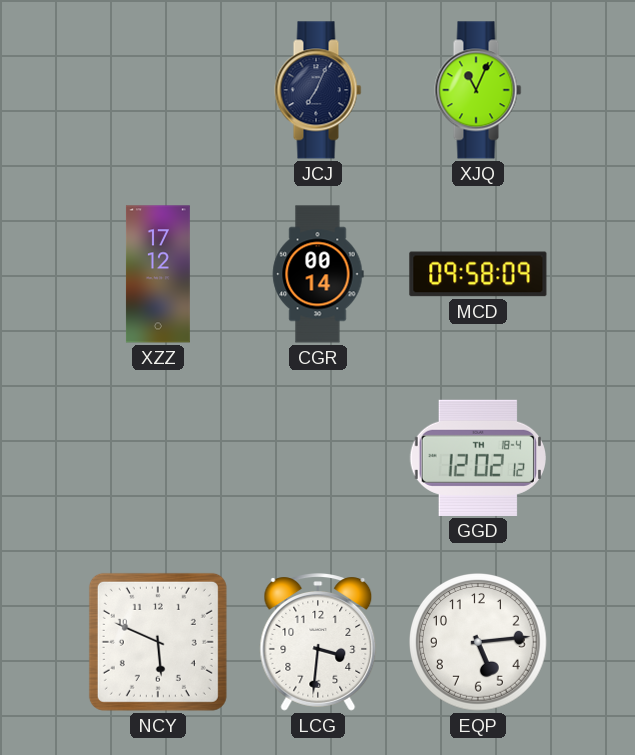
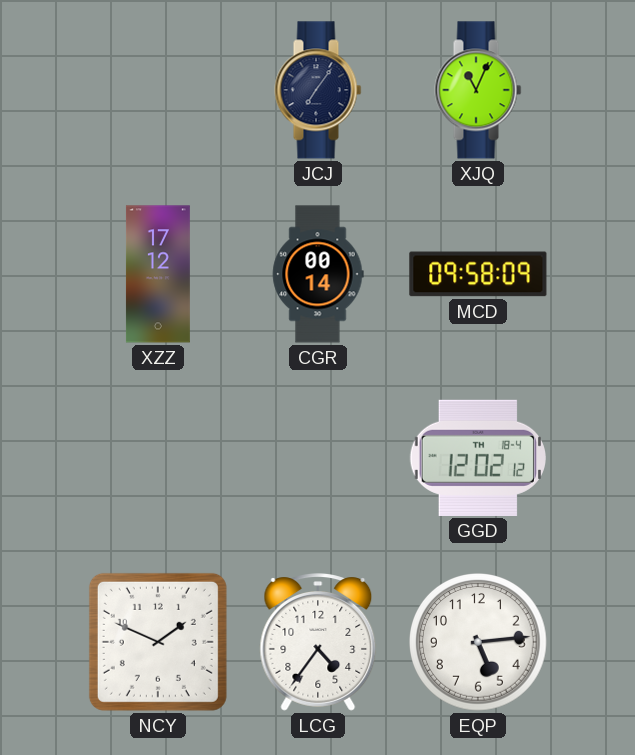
JCJ: 7:04 -> 7:06
NCY: 5:49 -> 1:49
LCG: 3:31 -> 4:36
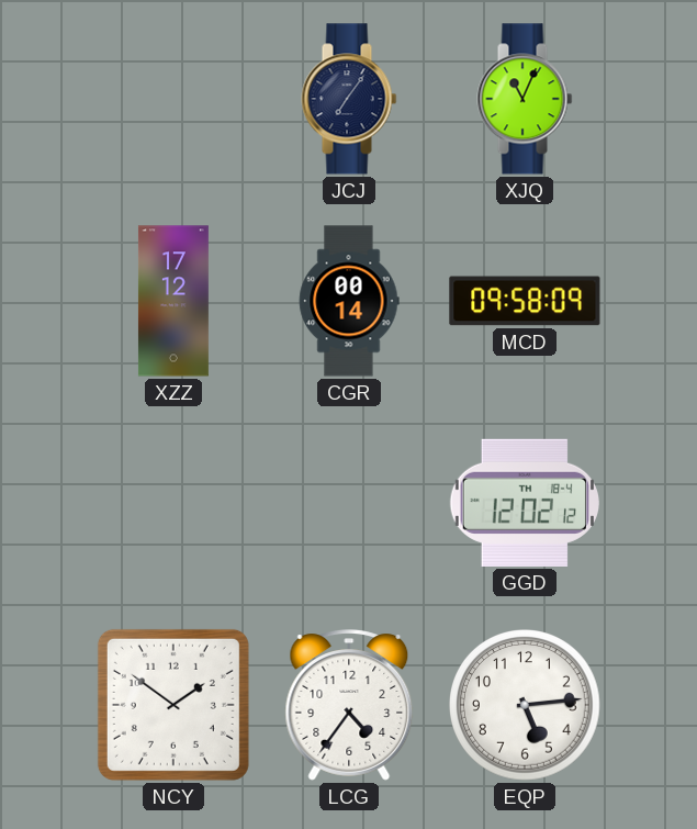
NCY: 1:49 -> 1:51
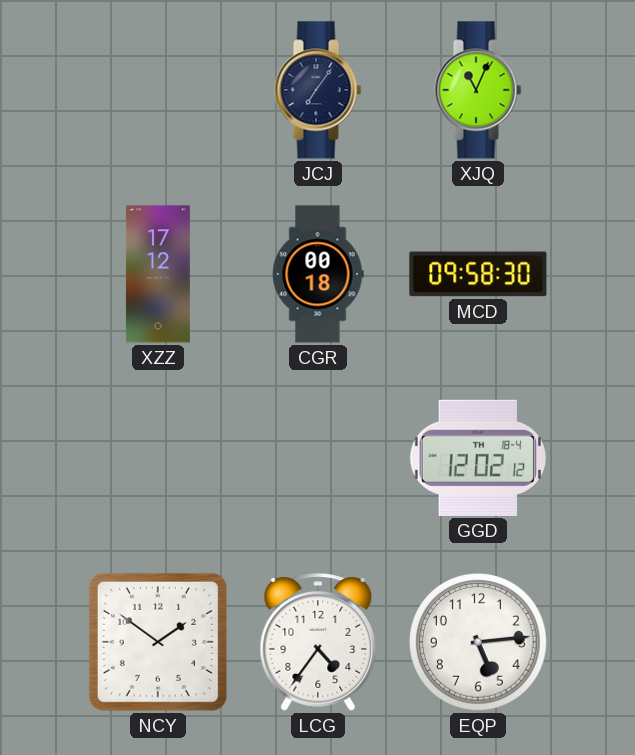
CGR: 00:14 -> 00:18
MCD: 09:58:09 -> 09:58:30
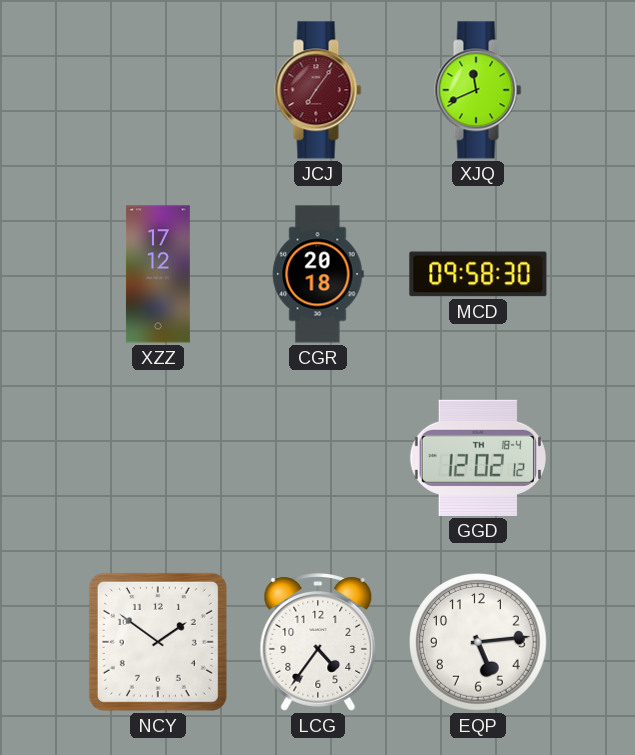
JCJ dial: navy -> burgundy
XJQ: 11:04 -> 11:41
CGR: 00:18 -> 20:18
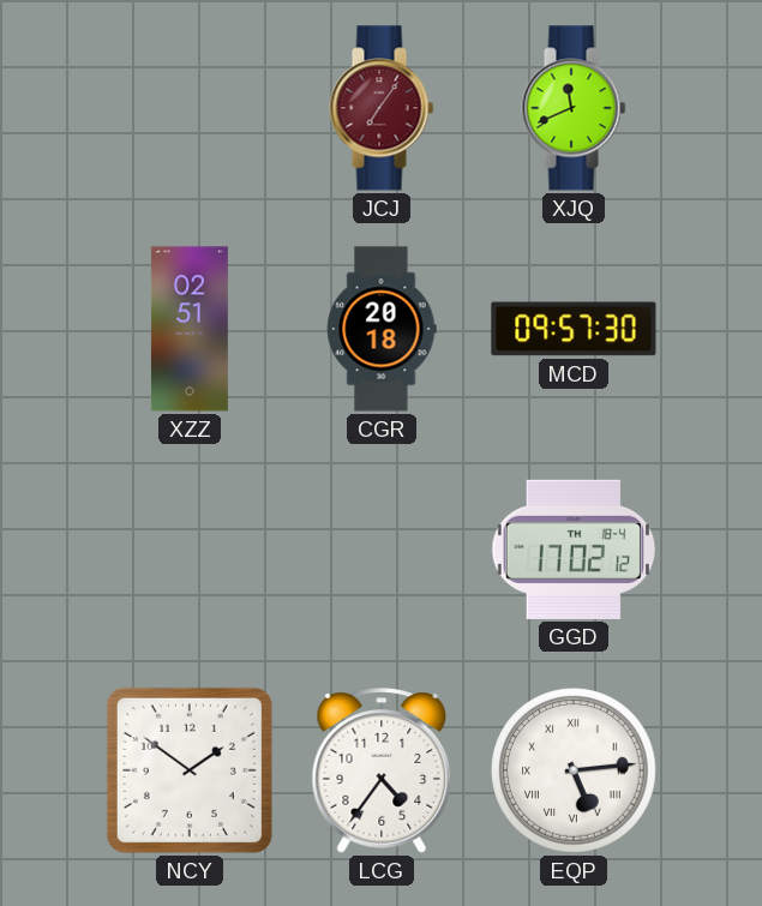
XZZ: 17:12 -> 02:51
MCD: 09:58 -> 09:57
GGD: 12:02 -> 17:02
EQP numerals: Arabic -> Roman
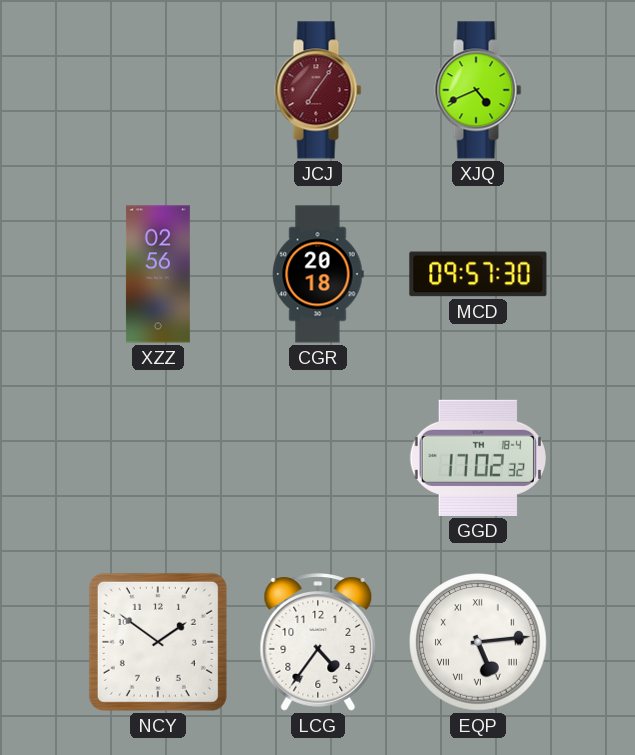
XJQ: 11:41 -> 4:41
XZZ: 02:51 -> 02:56
GGD: 17:02:12 -> 17:02:32
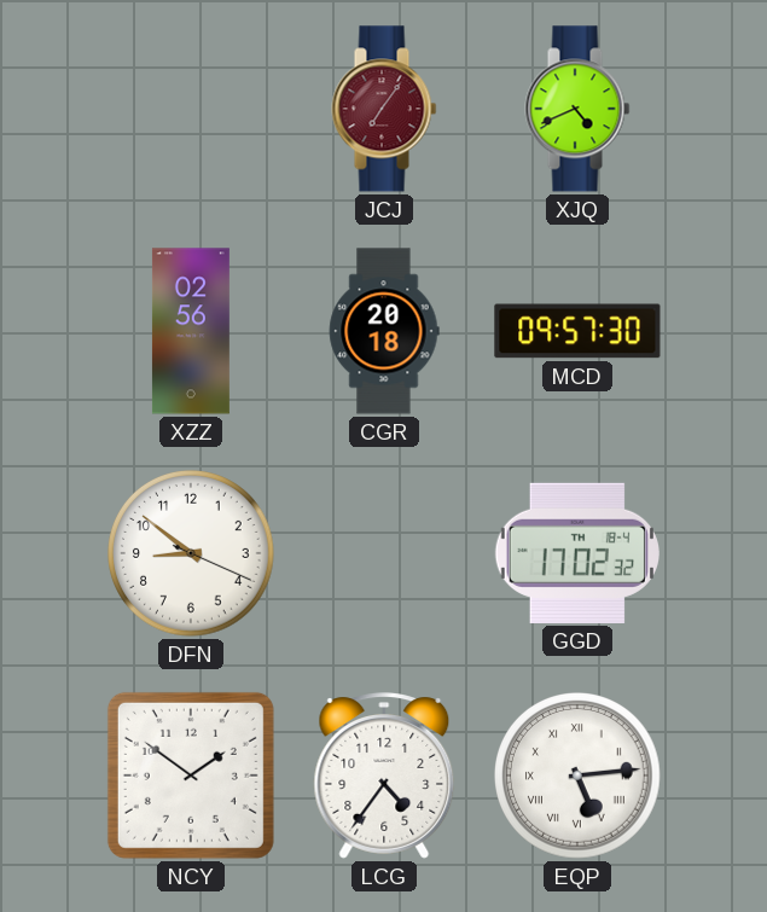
DFN: none -> 8:51
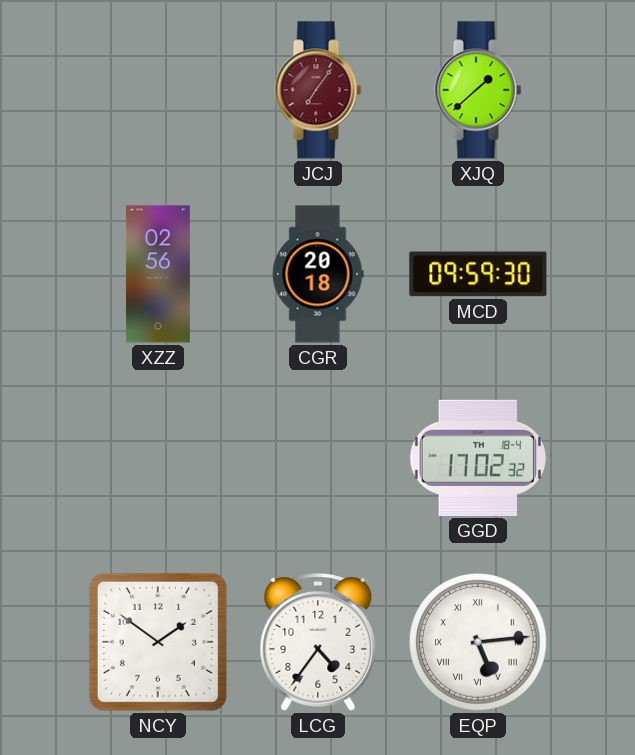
XJQ: 4:41 -> 1:38
MCD: 09:57 -> 09:59
DFN: 8:51 -> none
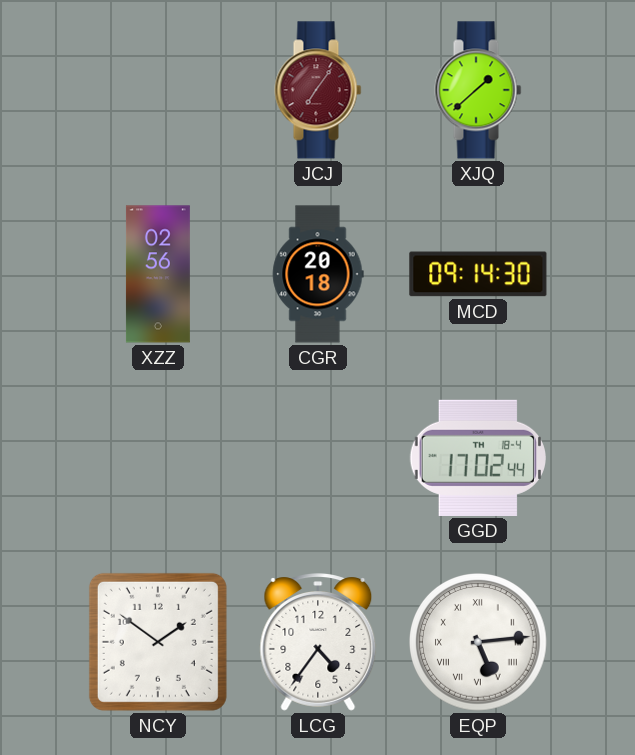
MCD: 09:59 -> 09:14
GGD: 17:02:32 -> 17:02:44
